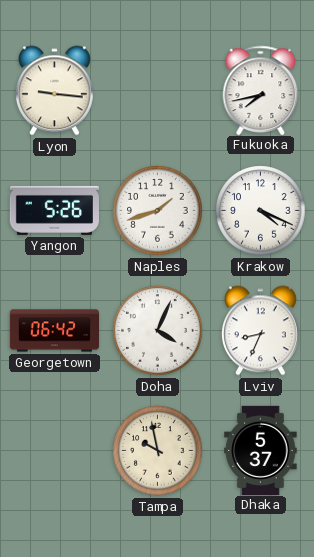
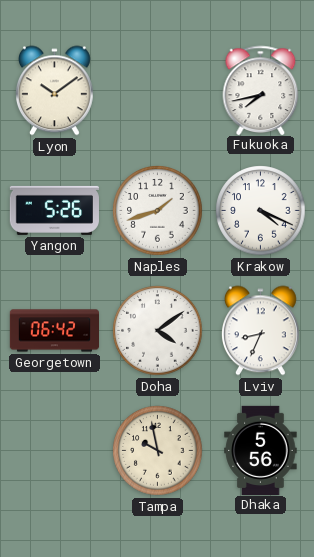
Lyon: 9:16 -> 10:09
Doha: 4:04 -> 4:09
Dhaka: 5:37 -> 5:56
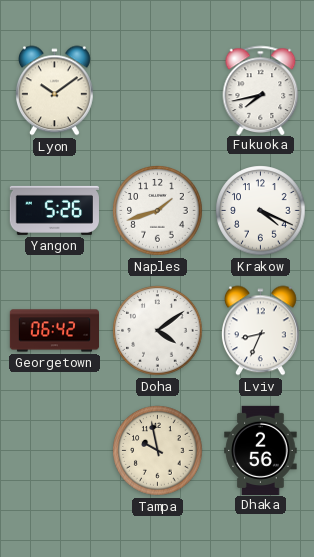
Dhaka: 5:56 -> 2:56
